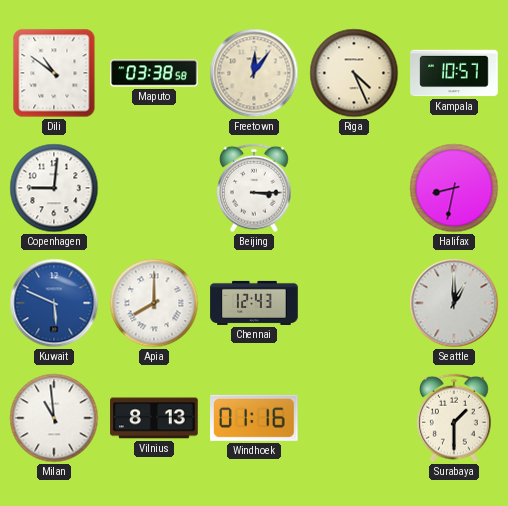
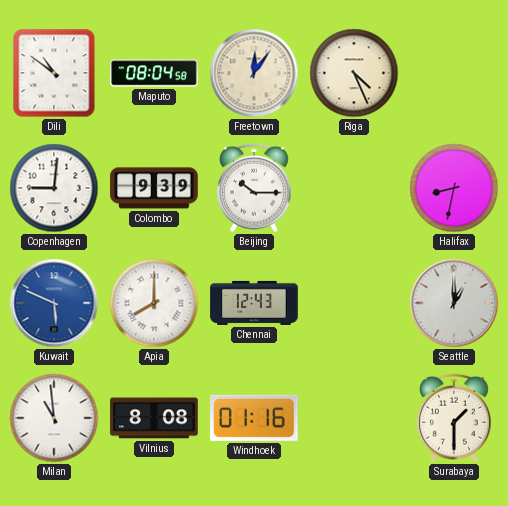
Maputo: 03:38 -> 08:04
Kampala: 10:57 -> none
Colombo: none -> 9:39
Beijing: 3:15 -> 10:15
Vilnius: 8:13 -> 8:08
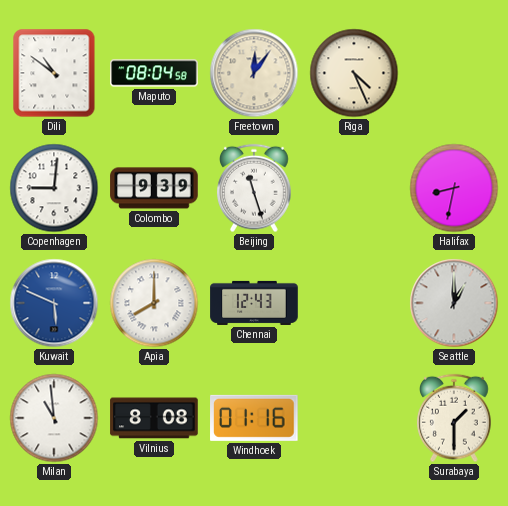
Beijing: 10:15 -> 11:27
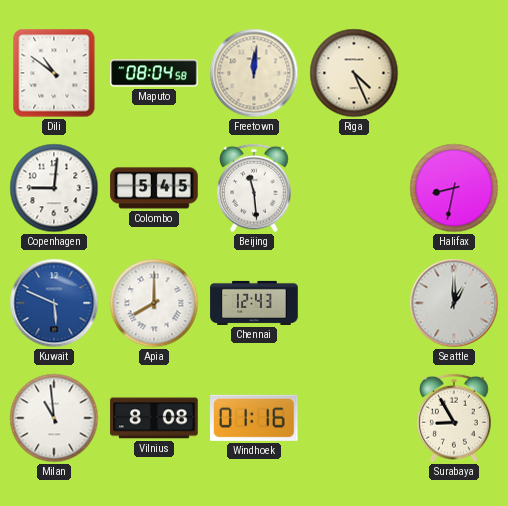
Freetown: 12:06 -> 12:01
Colombo: 9:39 -> 5:45
Beijing: 11:27 -> 11:29
Surabaya: 1:30 -> 8:55
